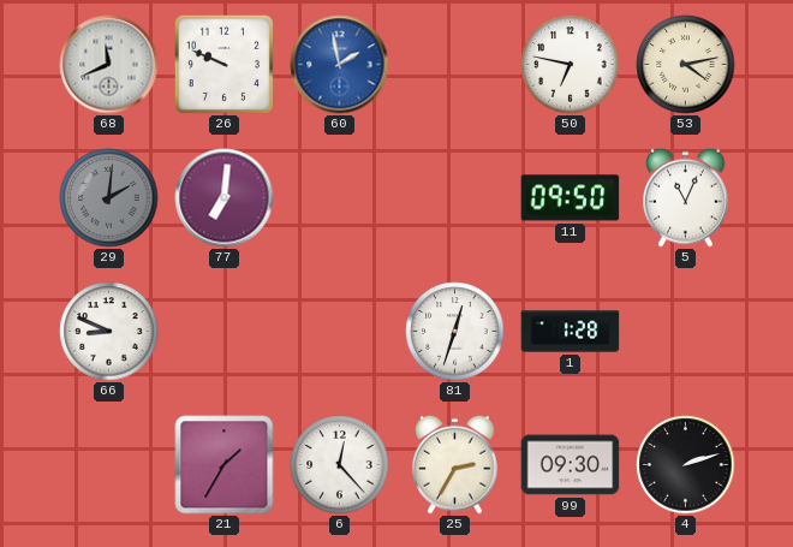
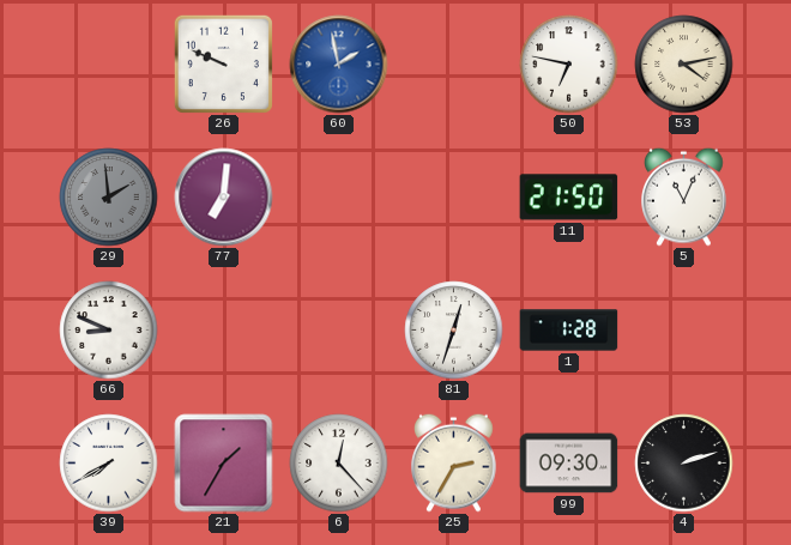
68: 11:41 -> none
29: 2:01 -> 1:59
11: 09:50 -> 21:50
39: none -> 7:40
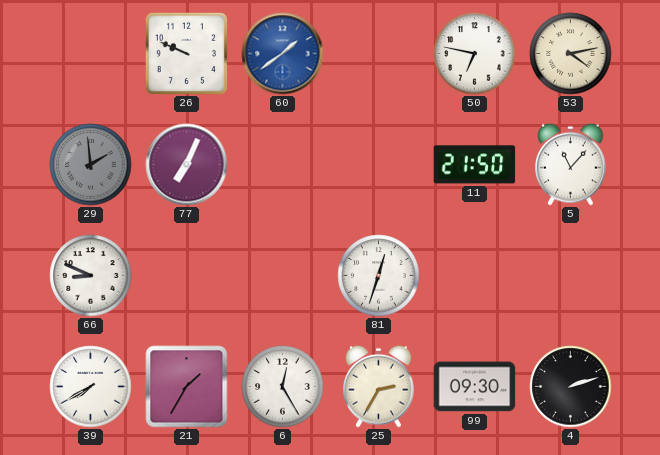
60: 1:58 -> 1:39
77: 7:01 -> 7:04
5: 11:04 -> 11:07
1: 1:28 -> none
6: 12:23 -> 12:25
